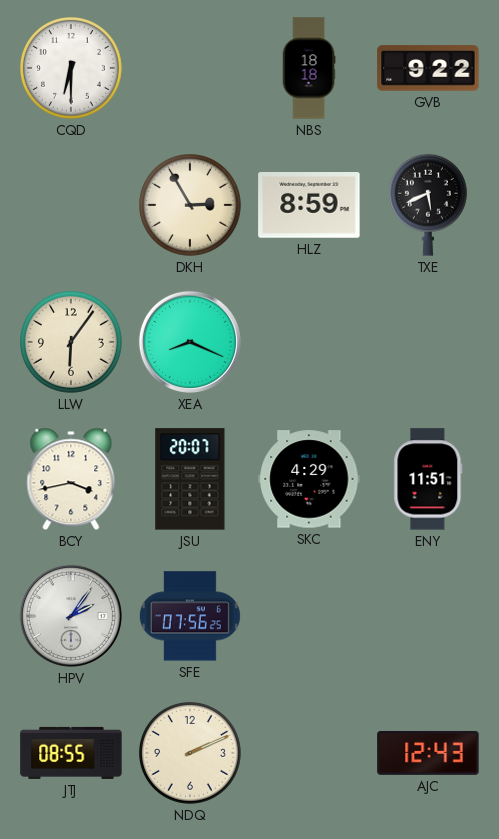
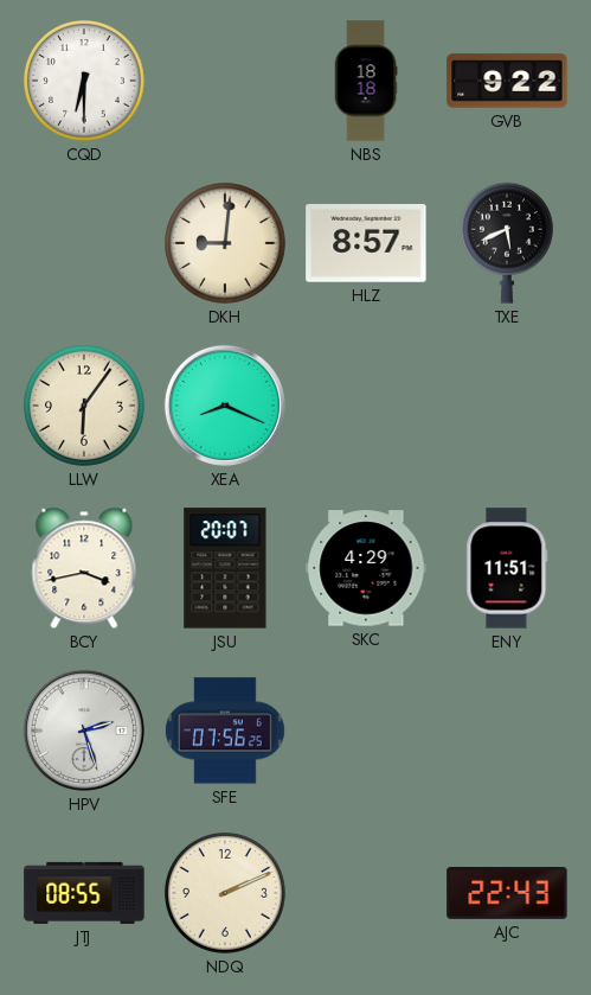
DKH: 2:55 -> 9:01
HLZ: 8:59 -> 8:57
HPV: 2:06 -> 2:27
AJC: 12:43 -> 22:43
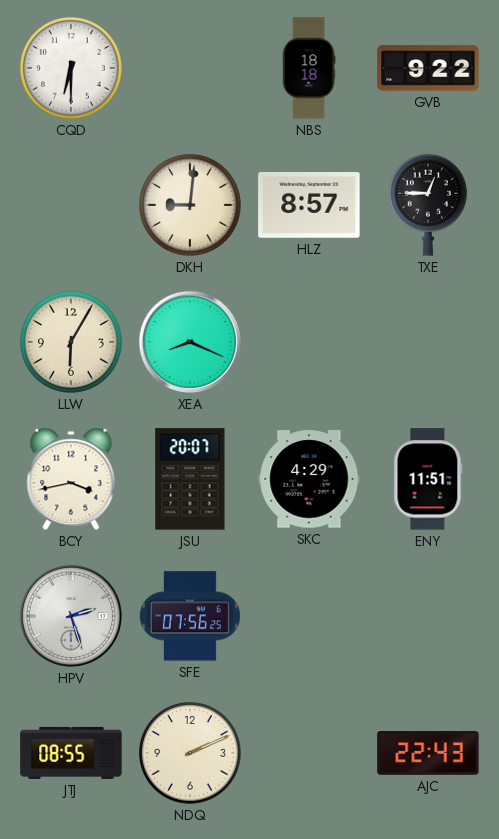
TXE: 5:41 -> 12:45
LLW: 6:06 -> 6:05
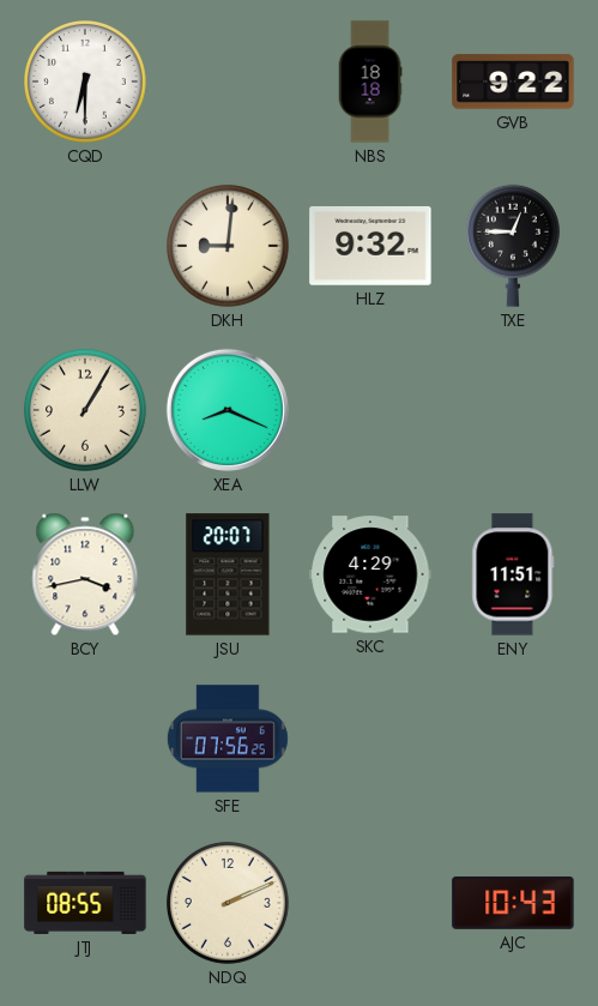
HLZ: 8:57 -> 9:32
LLW: 6:05 -> 1:05
HPV: 2:27 -> none
AJC: 22:43 -> 10:43
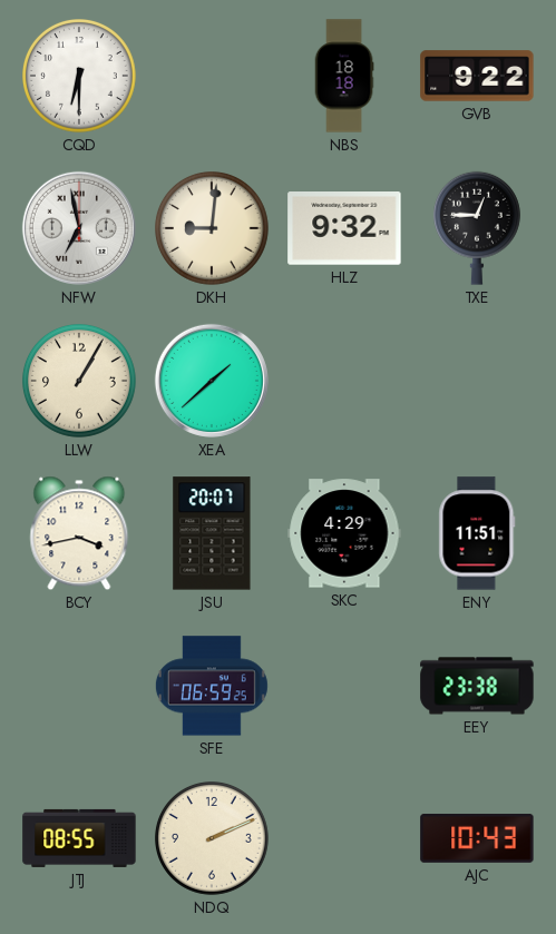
NFW: none -> 6:58
XEA: 8:19 -> 1:38
SFE: 07:56 -> 06:59
EEY: none -> 23:38
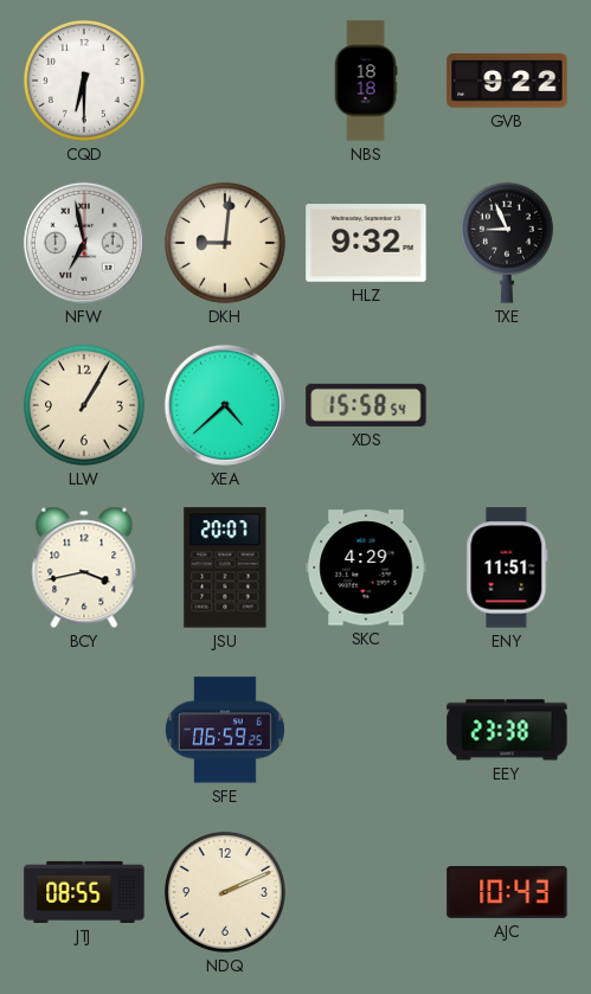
TXE: 12:45 -> 8:56
XEA: 1:38 -> 4:38
XDS: none -> 15:58
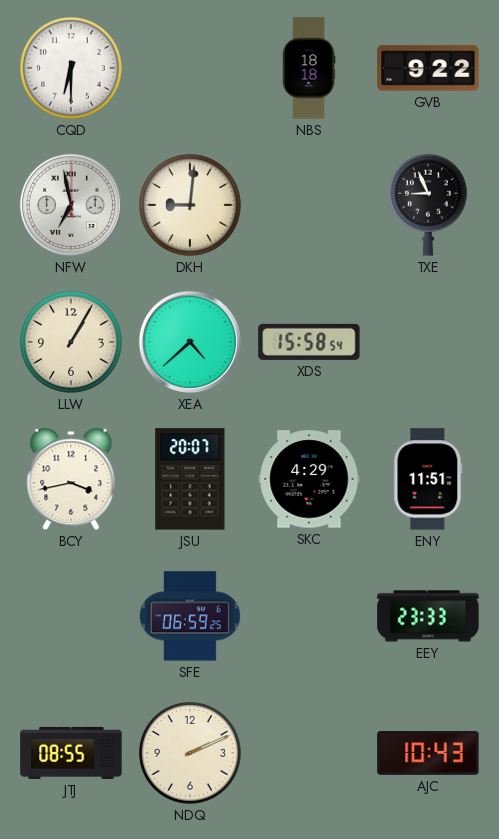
HLZ: 9:32 -> none
EEY: 23:38 -> 23:33
